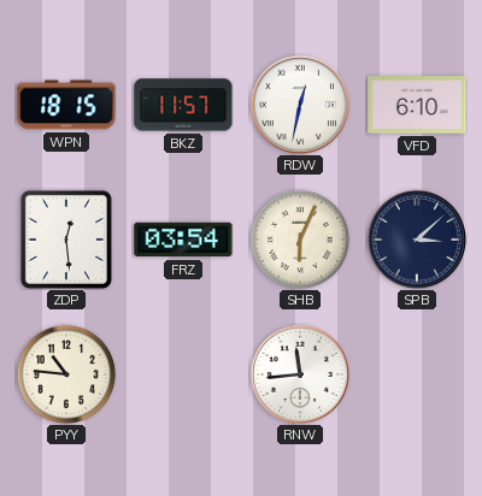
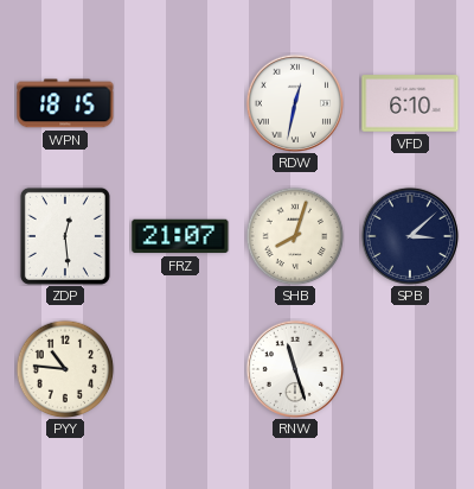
BKZ: 11:57 -> none
FRZ: 03:54 -> 21:07
SHB: 6:04 -> 8:03
RNW: 11:44 -> 11:27
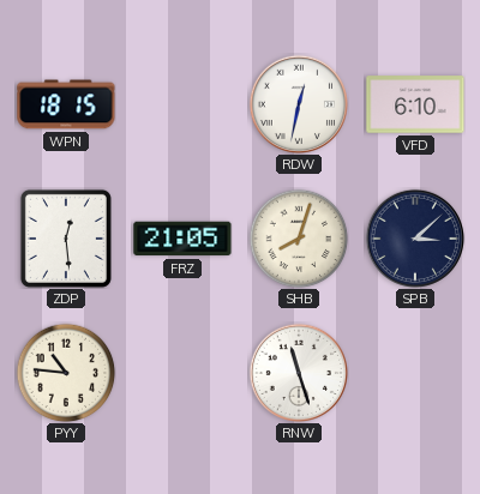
FRZ: 21:07 -> 21:05
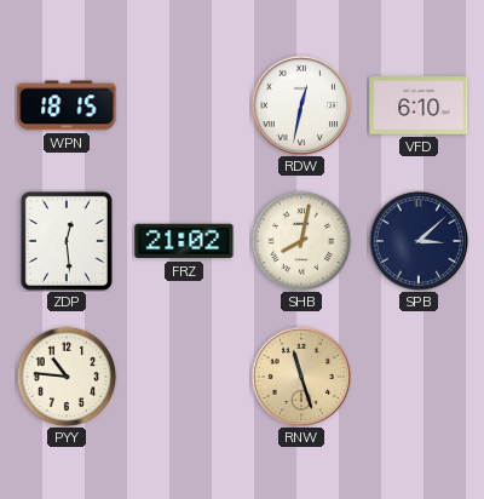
FRZ: 21:05 -> 21:02
SHB: 8:03 -> 8:02
RNW dial: white -> champagne
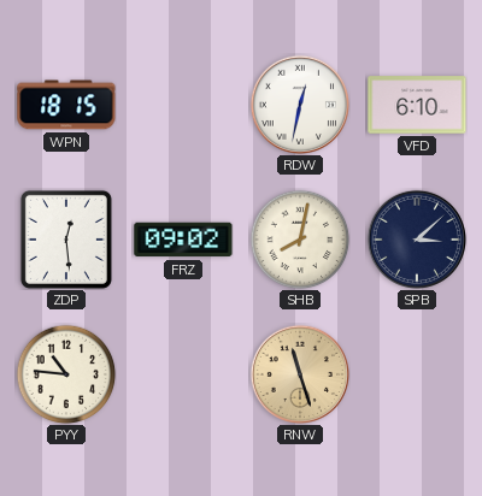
FRZ: 21:02 -> 09:02
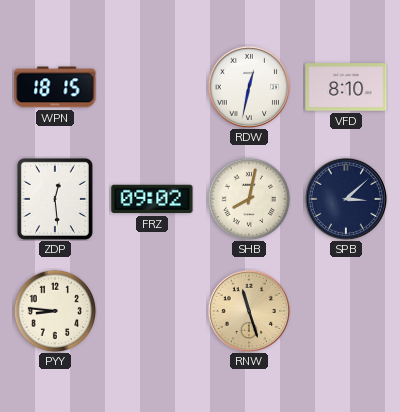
VFD: 6:10 -> 8:10
PYY: 10:46 -> 8:46
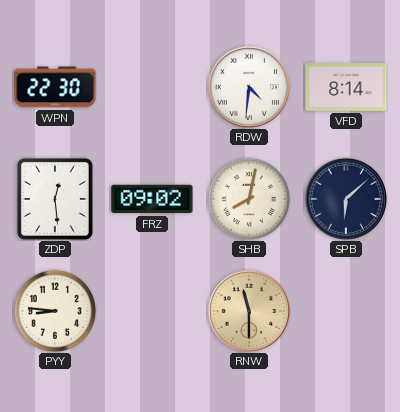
WPN: 18:15 -> 22:30
RDW: 12:32 -> 4:31
VFD: 8:10 -> 8:14
SPB: 3:08 -> 6:08
RNW: 11:27 -> 11:30
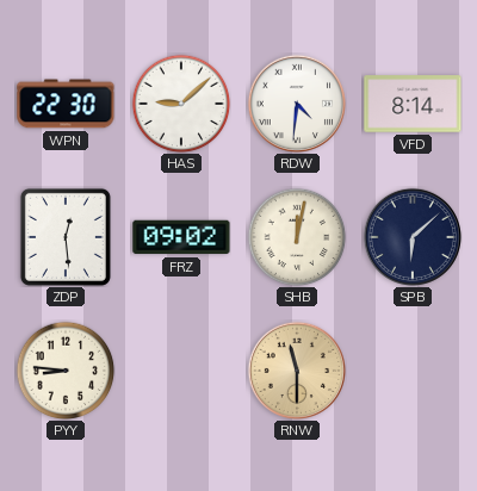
HAS: none -> 9:08
SHB: 8:02 -> 12:02
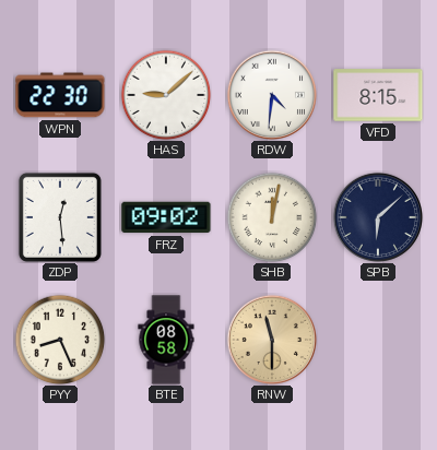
VFD: 8:14 -> 8:15
PYY: 8:46 -> 8:26
BTE: none -> 08:58
